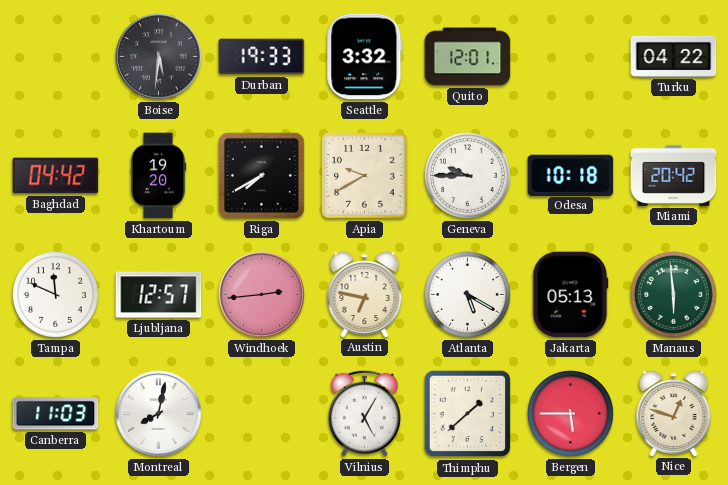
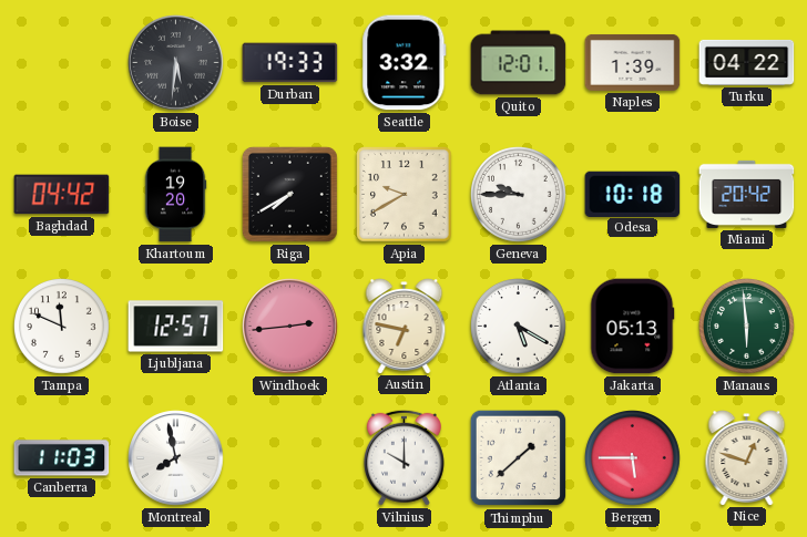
Naples: none -> 1:39
Montreal: 8:02 -> 7:58
Vilnius: 5:05 -> 10:00
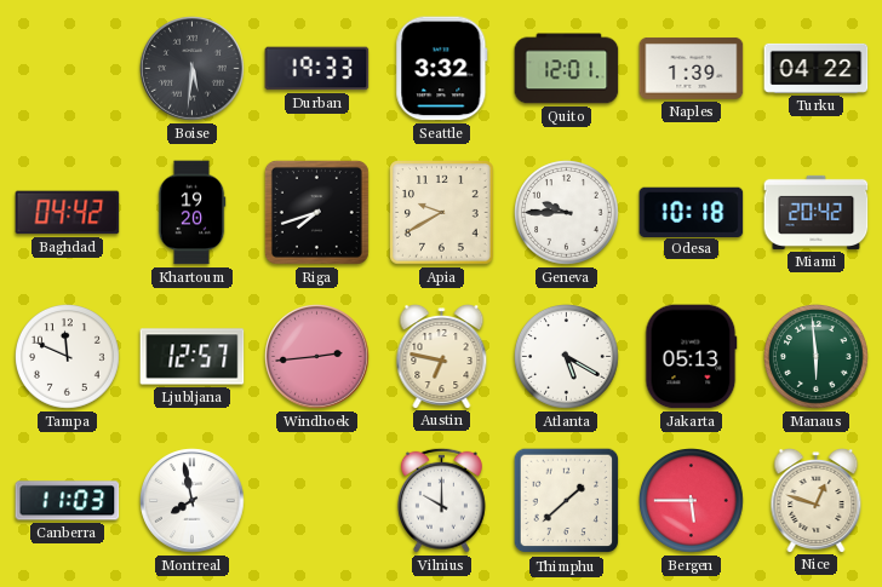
Riga: 7:40 -> 7:42
